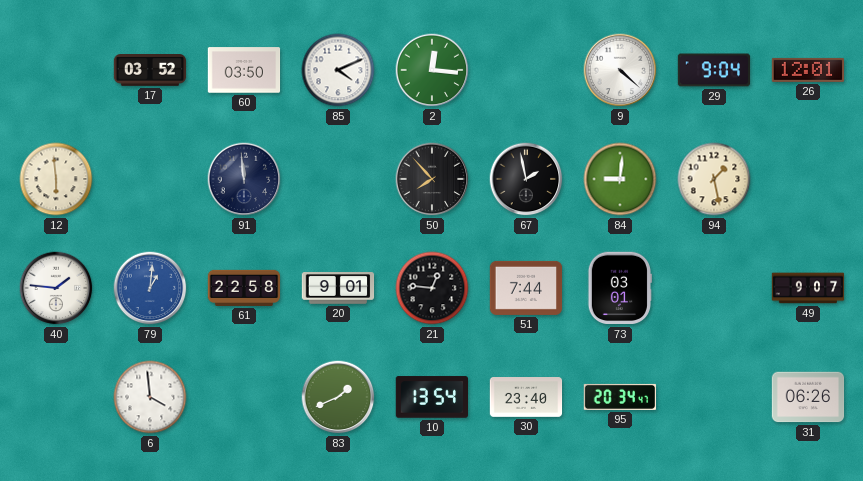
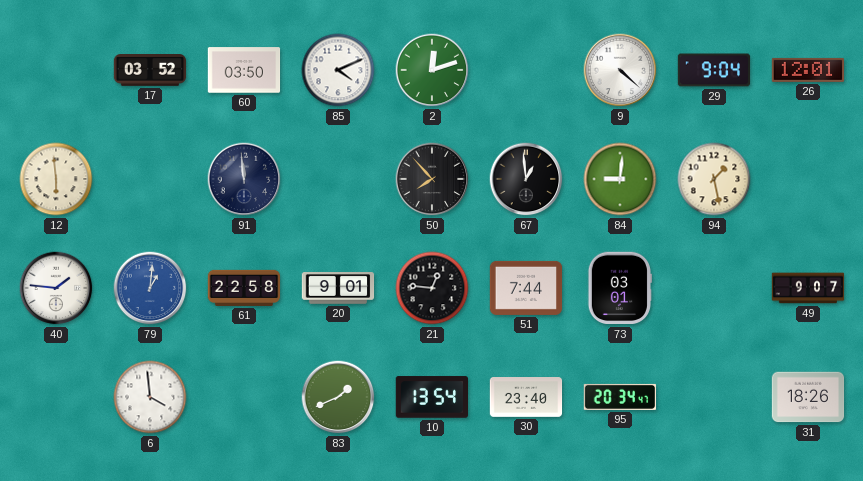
2: 12:16 -> 12:12
67: 1:58 -> 12:59
31: 06:26 -> 18:26
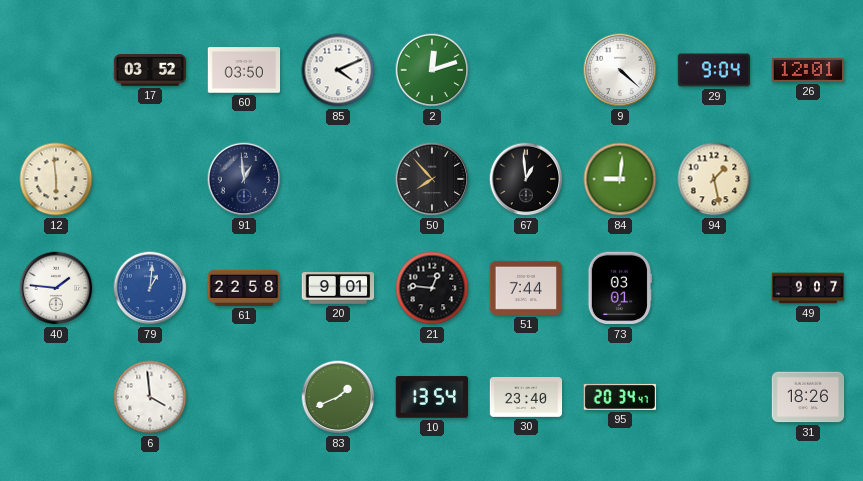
91: 11:59 -> 12:59
